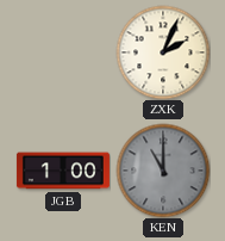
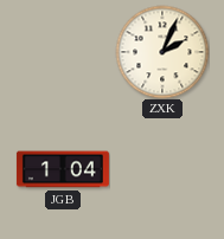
JGB: 1:00 -> 1:04
KEN: 11:00 -> none
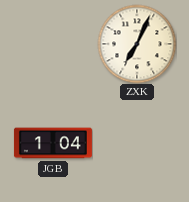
ZXK: 2:04 -> 7:04
